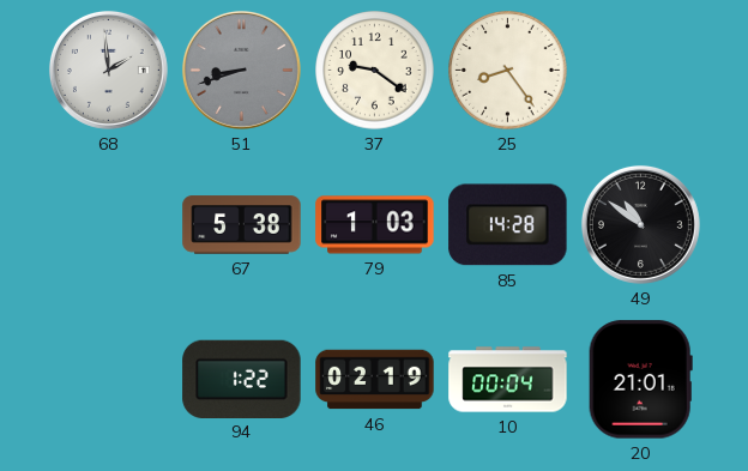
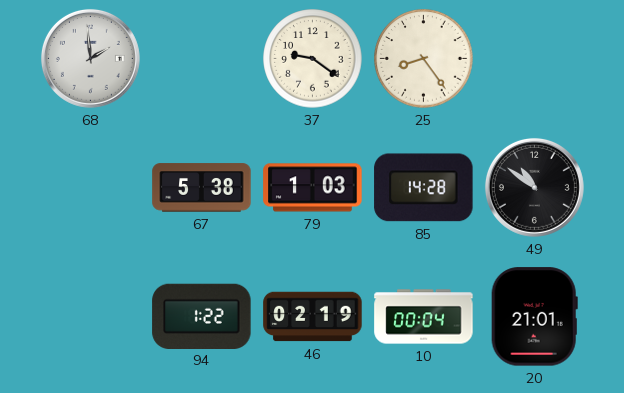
51: 8:42 -> none
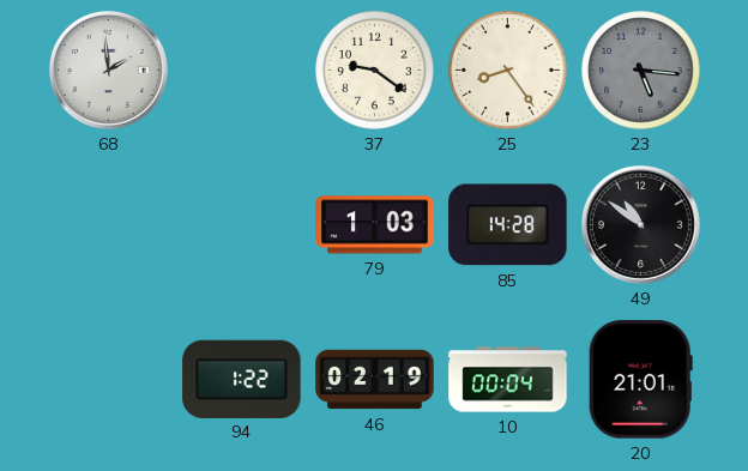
23: none -> 5:16
67: 5:38 -> none
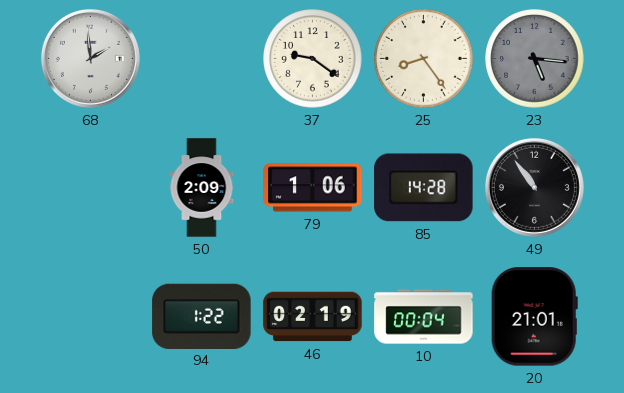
50: none -> 2:09
79: 1:03 -> 1:06
49: 10:51 -> 10:54
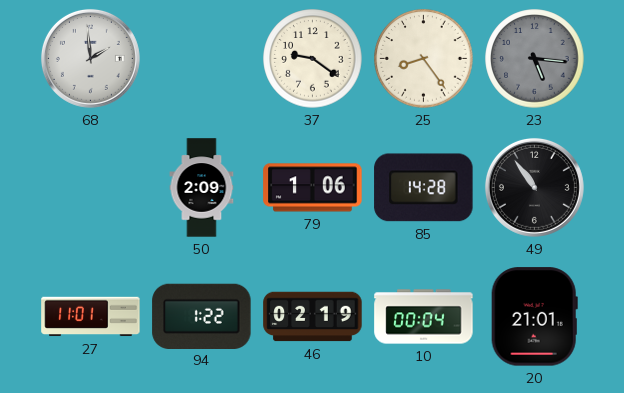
27: none -> 11:01
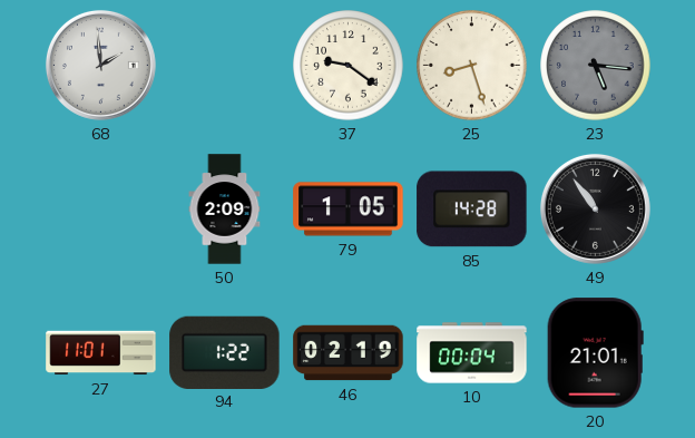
25: 8:24 -> 8:27
79: 1:06 -> 1:05
